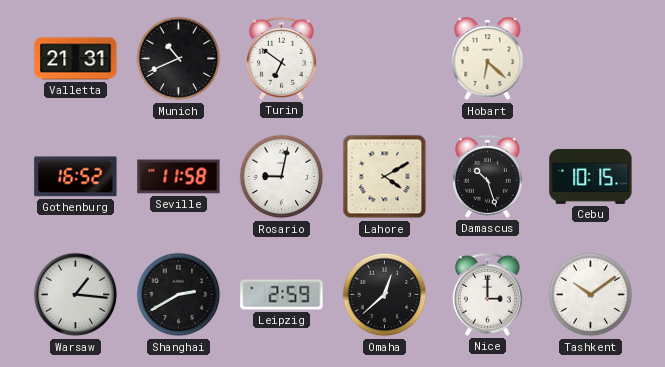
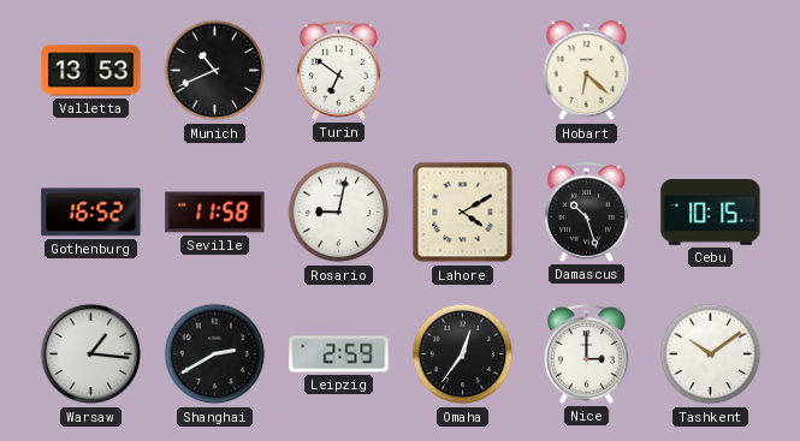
Valletta: 21:31 -> 13:53
Omaha: 12:38 -> 12:36
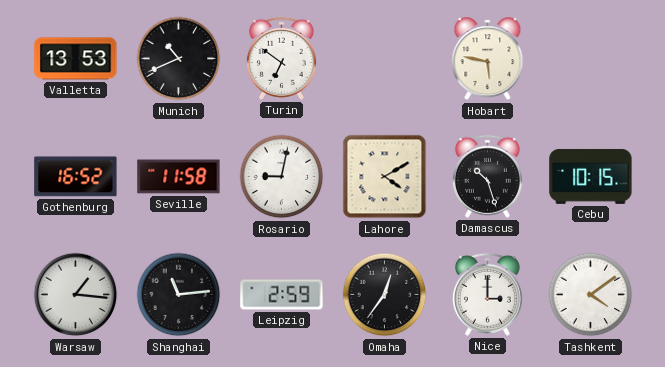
Hobart: 6:22 -> 5:47
Shanghai: 2:40 -> 11:14
Tashkent: 10:09 -> 4:09
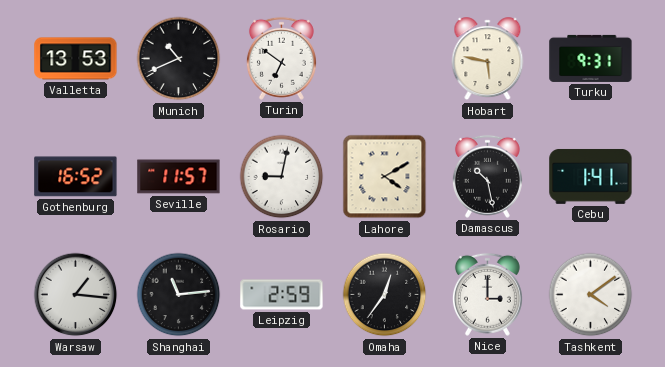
Turku: none -> 9:31
Seville: 11:58 -> 11:57
Damascus: 10:27 -> 10:28
Cebu: 10:15 -> 1:41
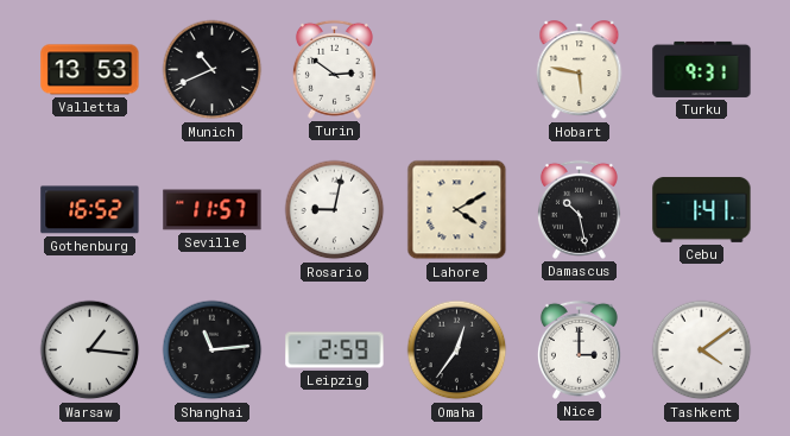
Turin: 6:51 -> 2:51
